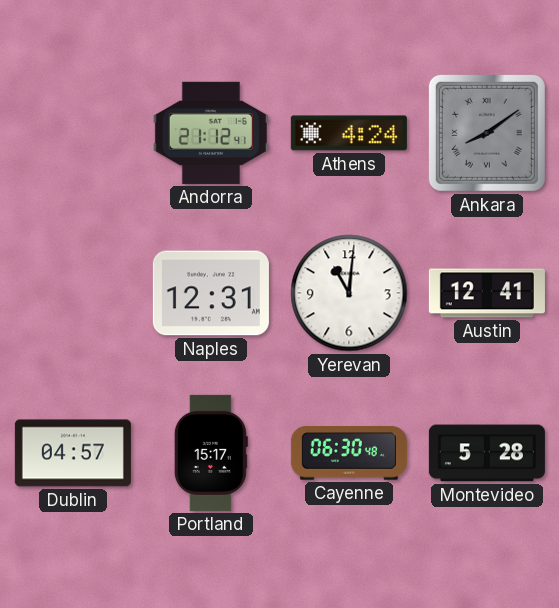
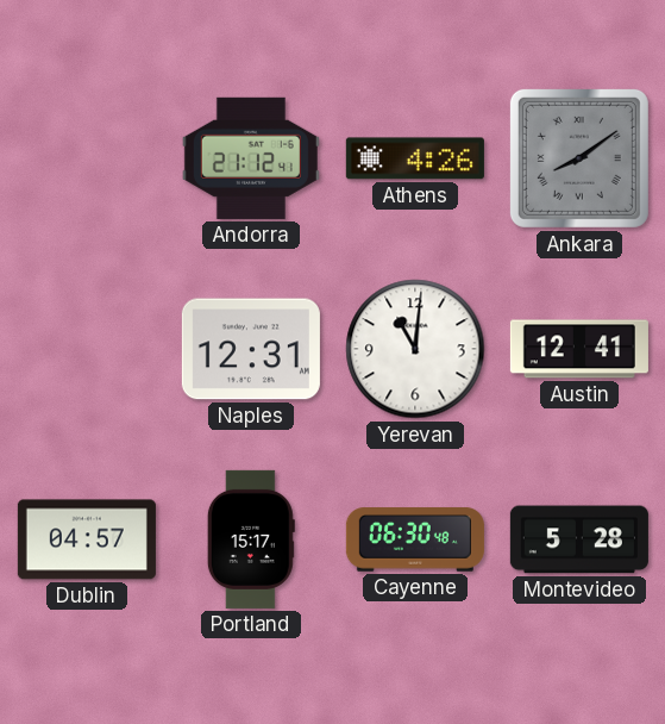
Athens: 4:24 -> 4:26
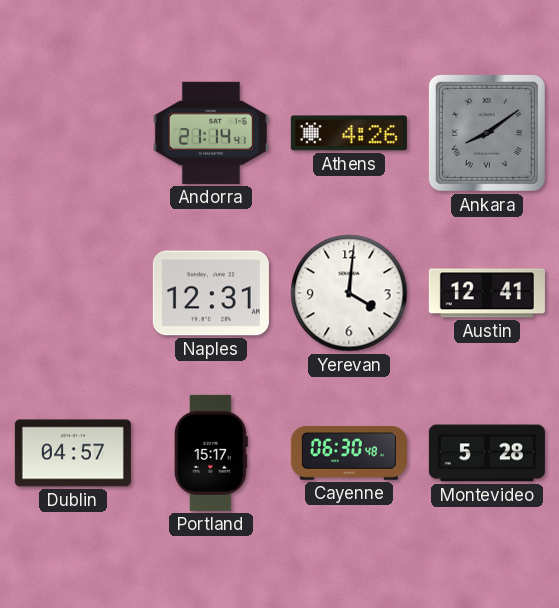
Andorra: 21:12 -> 21:14
Yerevan: 11:01 -> 4:01
